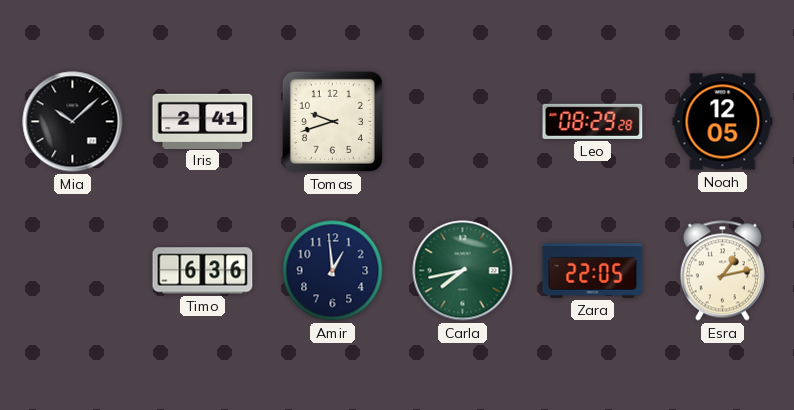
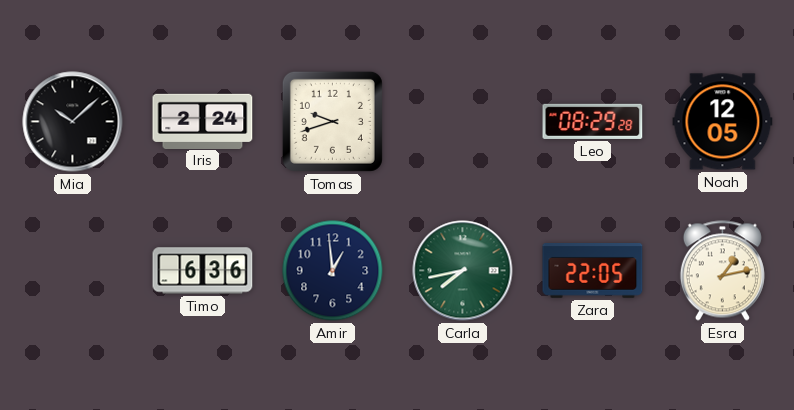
Iris: 2:41 -> 2:24
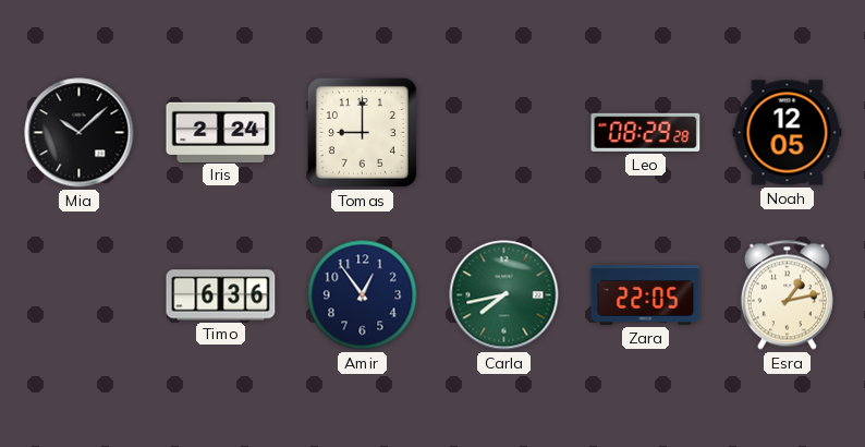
Tomas: 9:42 -> 9:00
Amir: 12:59 -> 12:54
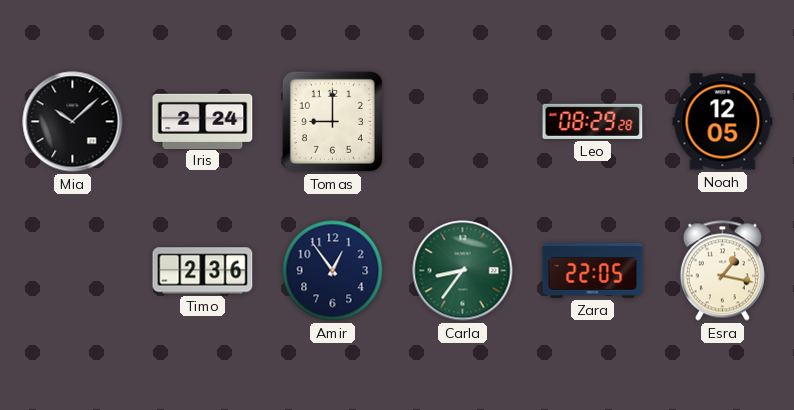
Timo: 6:36 -> 2:36
Carla: 7:43 -> 8:36
Esra: 1:13 -> 1:17
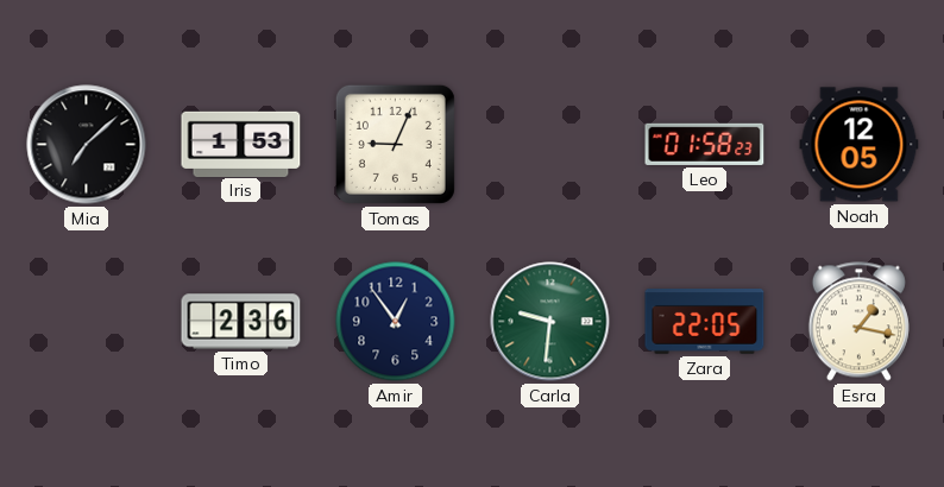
Mia: 10:08 -> 7:08
Iris: 2:24 -> 1:53
Tomas: 9:00 -> 9:04
Leo: 08:29 -> 01:58
Carla: 8:36 -> 9:31
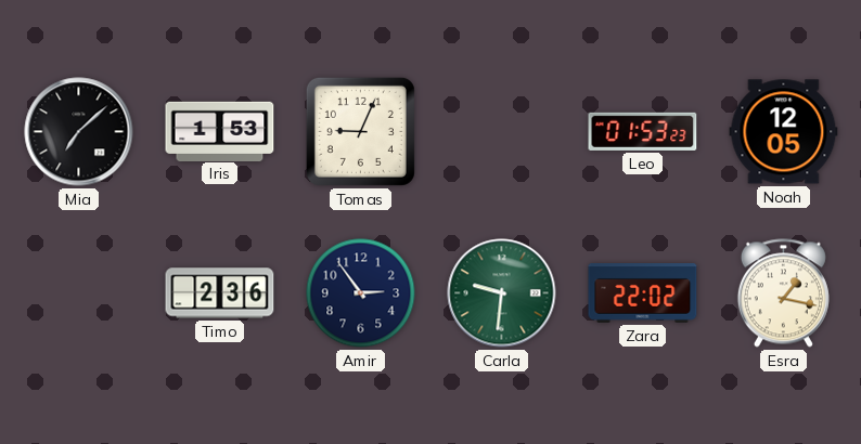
Leo: 01:58 -> 01:53
Amir: 12:54 -> 2:54
Zara: 22:05 -> 22:02
